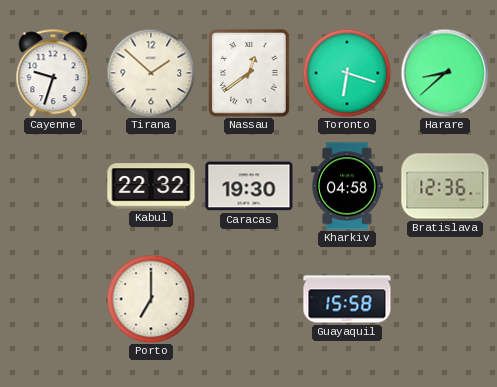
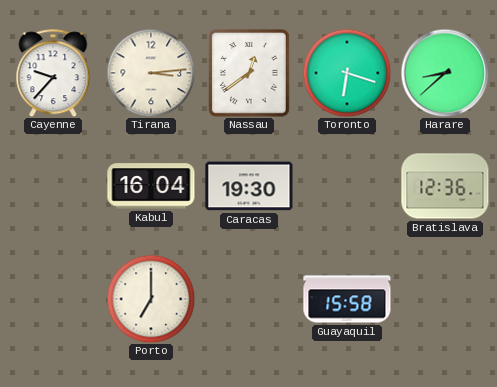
Cayenne: 9:33 -> 9:37
Tirana: 1:52 -> 3:14
Kabul: 22:32 -> 16:04
Kharkiv: 04:58 -> none
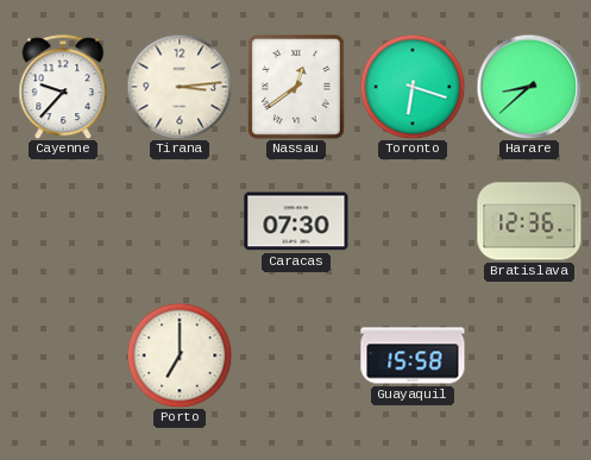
Kabul: 16:04 -> none
Caracas: 19:30 -> 07:30
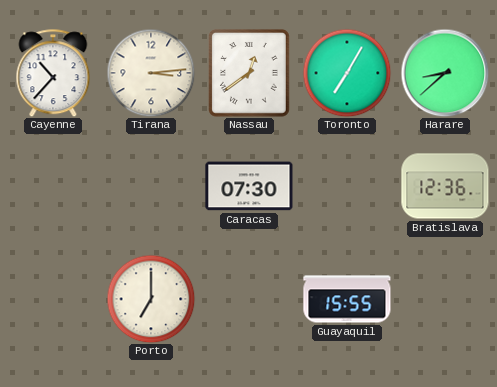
Cayenne: 9:37 -> 10:37
Toronto: 6:18 -> 7:05
Guayaquil: 15:58 -> 15:55
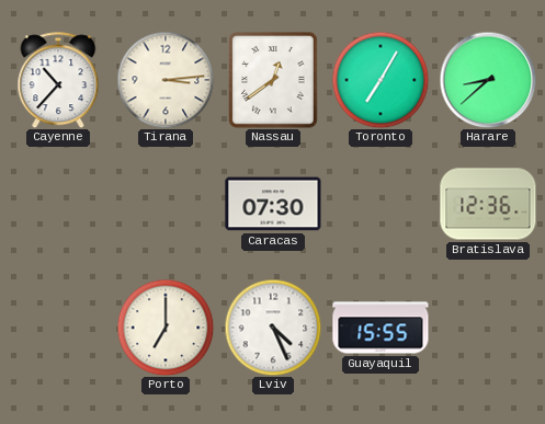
Lviv: none -> 4:26
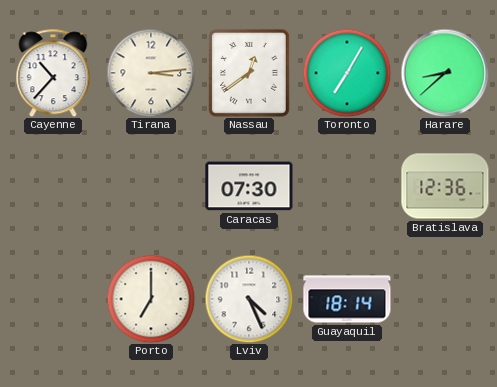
Guayaquil: 15:55 -> 18:14
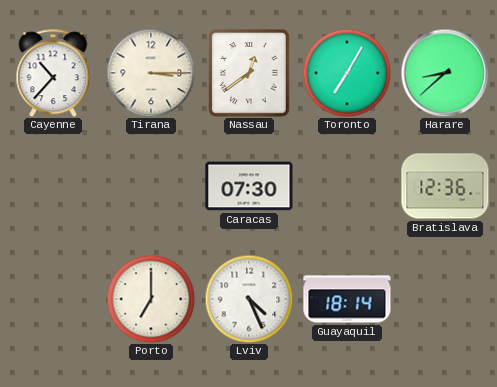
Tirana: 3:14 -> 3:15
